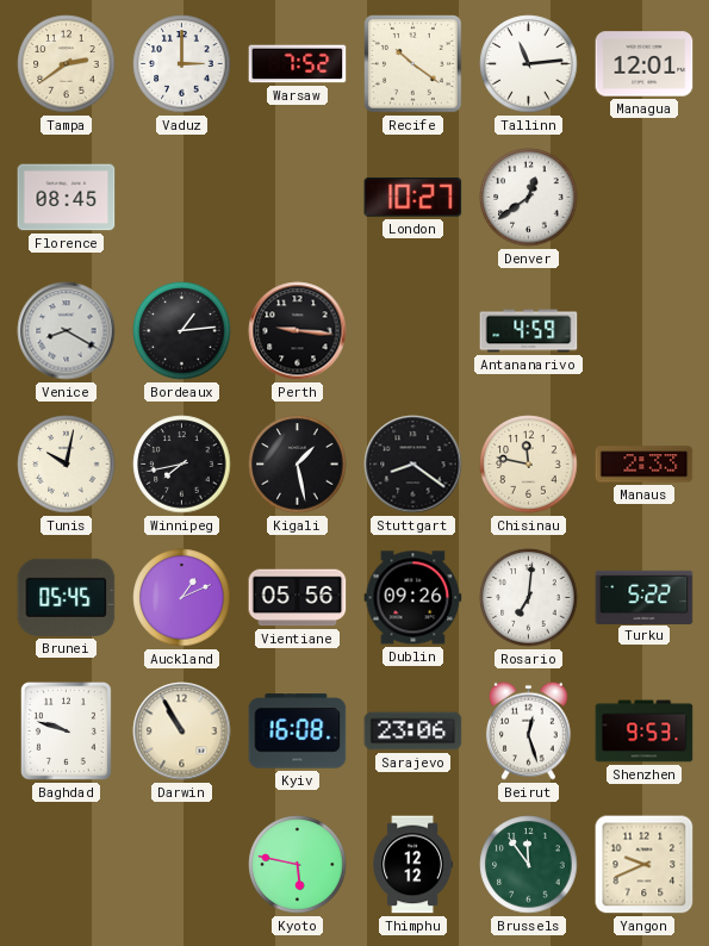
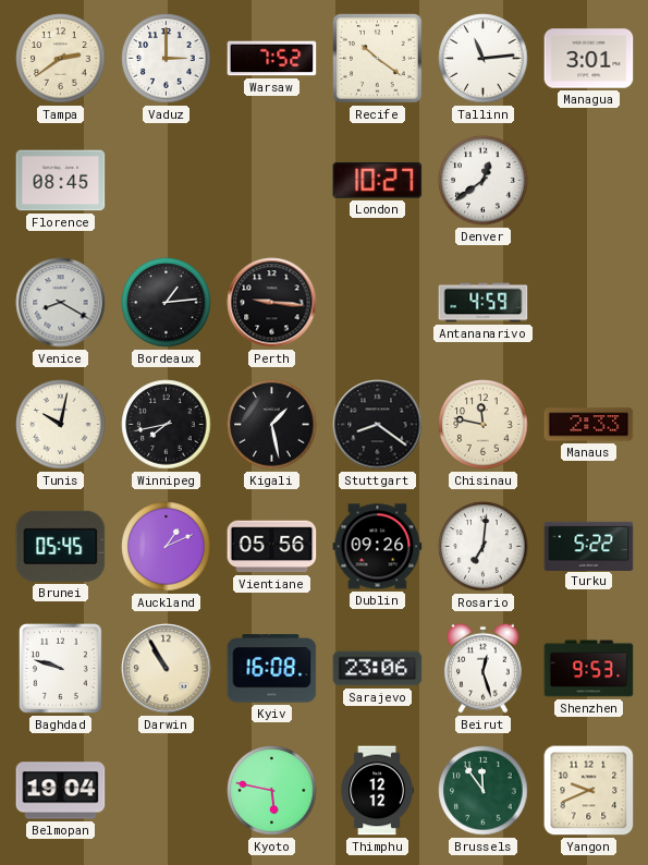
Managua: 12:01 -> 3:01
Belmopan: none -> 19:04
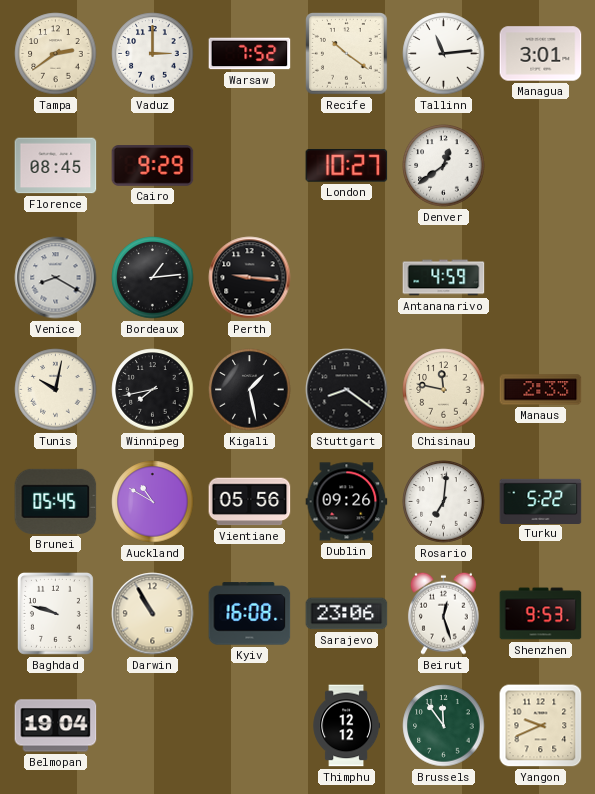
Cairo: none -> 9:29
Auckland: 1:11 -> 10:50
Kyoto: 5:47 -> none
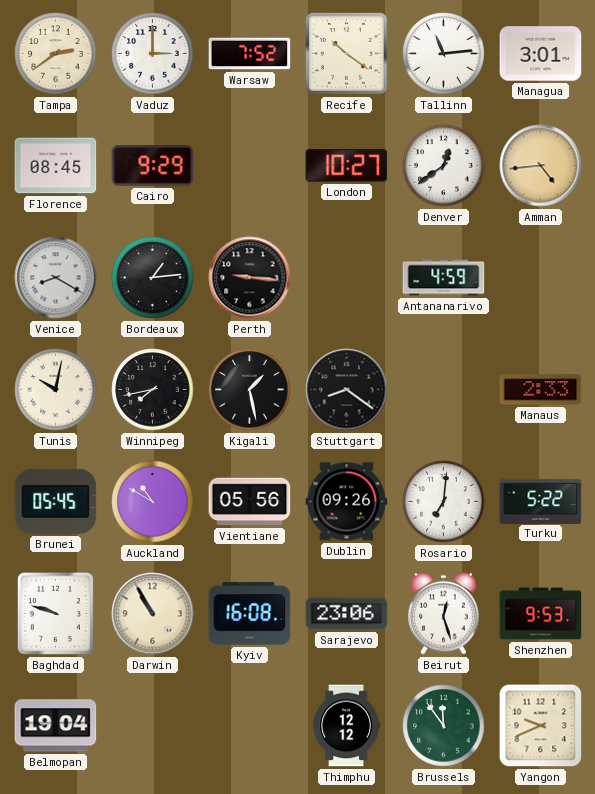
Amman: none -> 4:44
Chisinau: 11:47 -> none
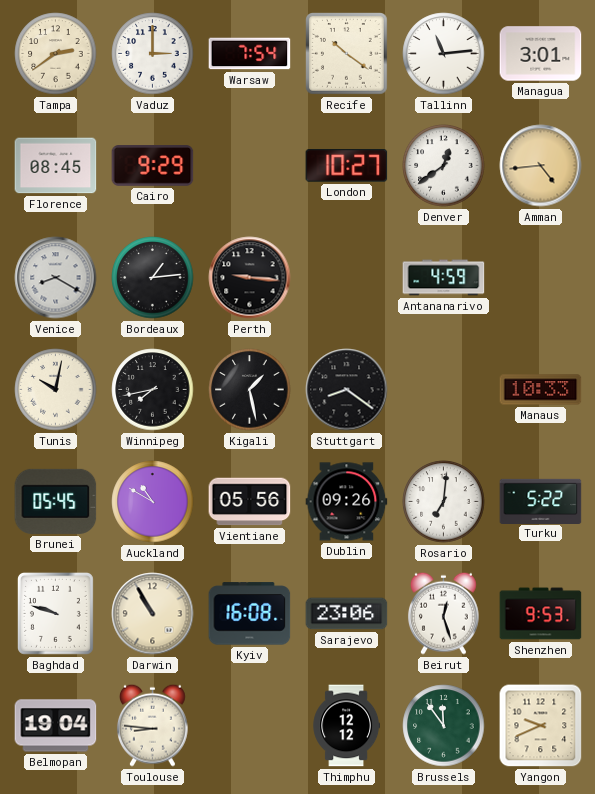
Warsaw: 7:52 -> 7:54
Manaus: 2:33 -> 10:33
Toulouse: none -> 8:46
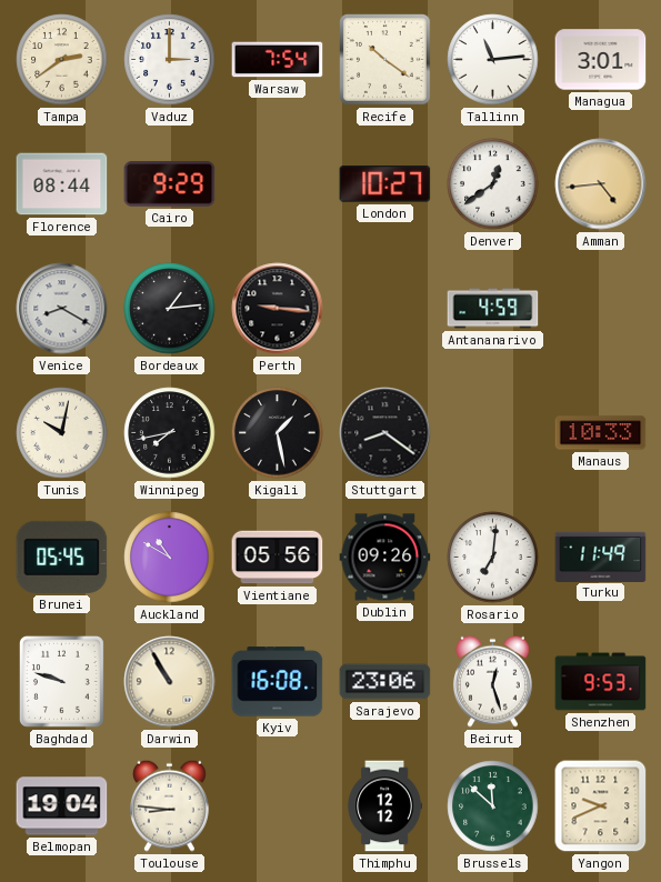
Florence: 08:45 -> 08:44
Turku: 5:22 -> 11:49
Brussels: 11:54 -> 11:52
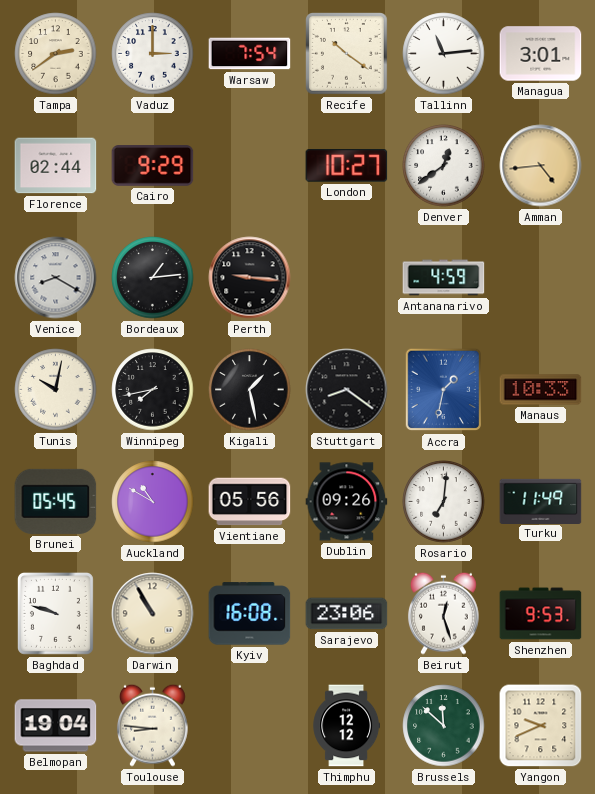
Florence: 08:44 -> 02:44
Accra: none -> 1:32
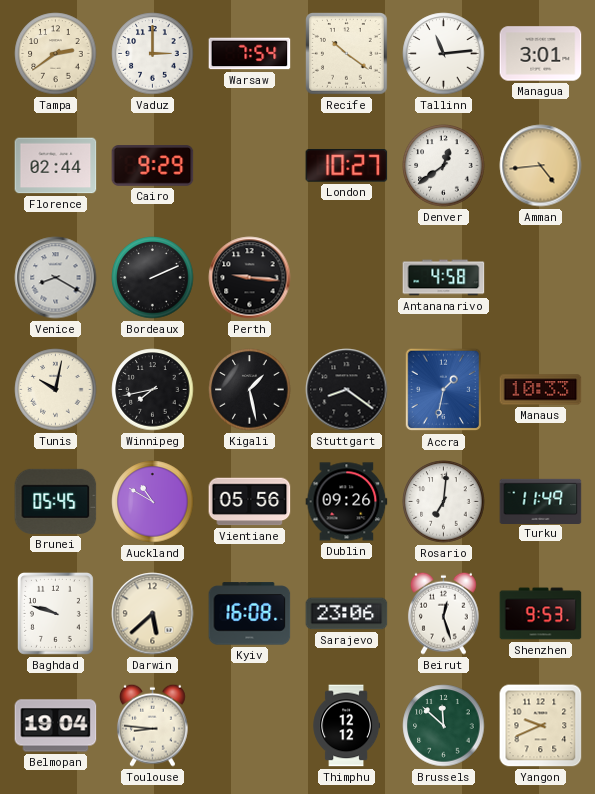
Bordeaux: 1:14 -> 2:11
Antananarivo: 4:59 -> 4:58
Darwin: 10:55 -> 5:38
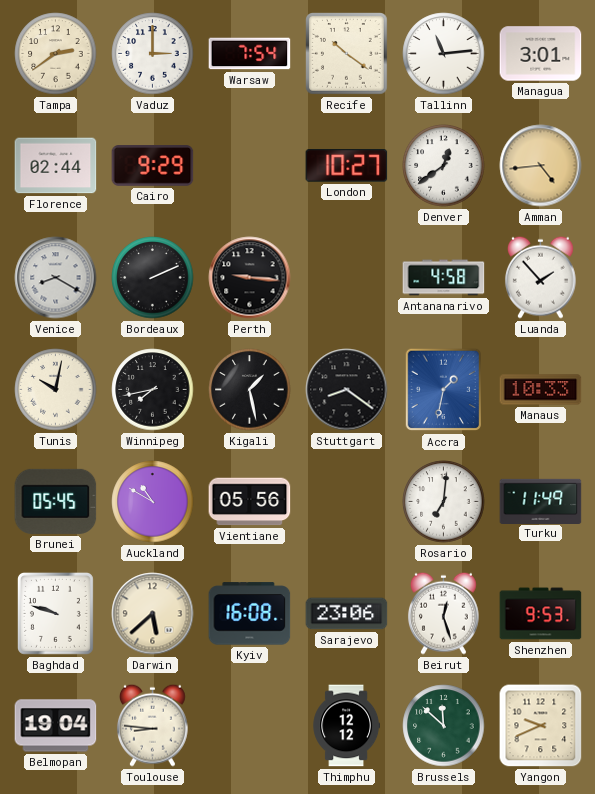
Luanda: none -> 1:53
Dublin: 09:26 -> none
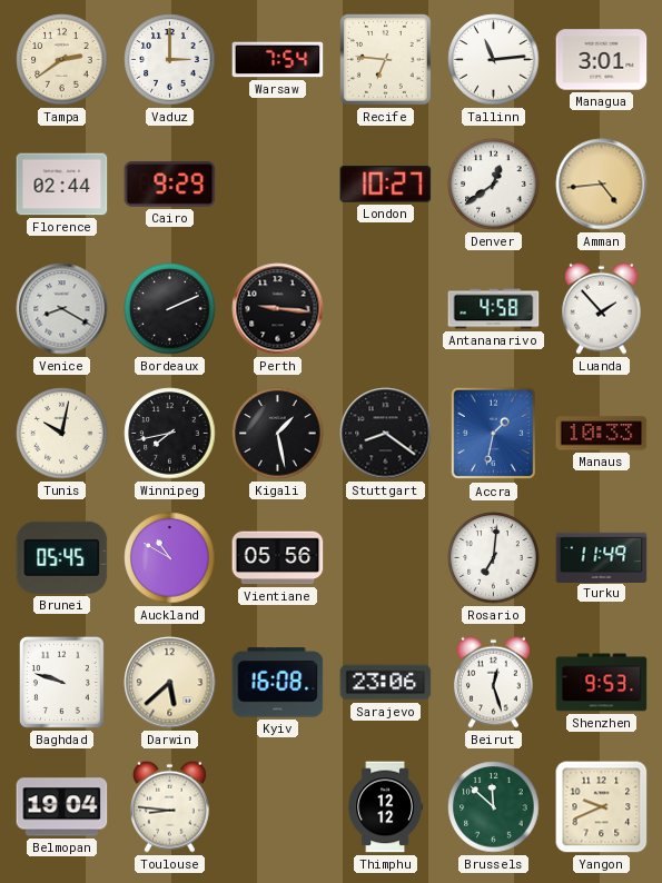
Recife: 10:21 -> 6:46
